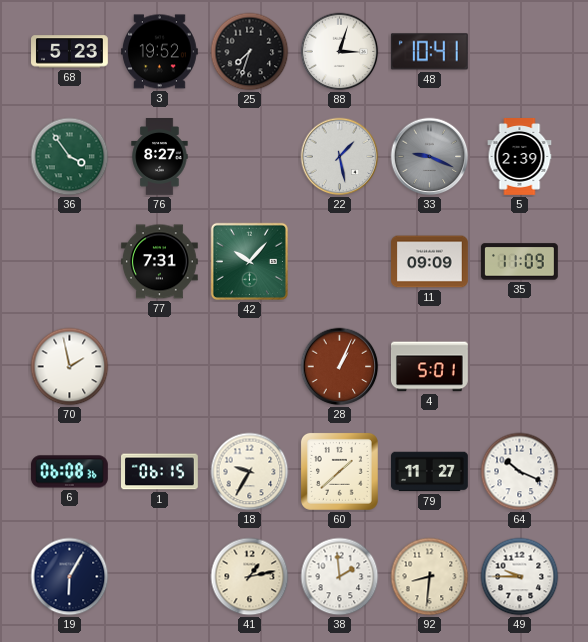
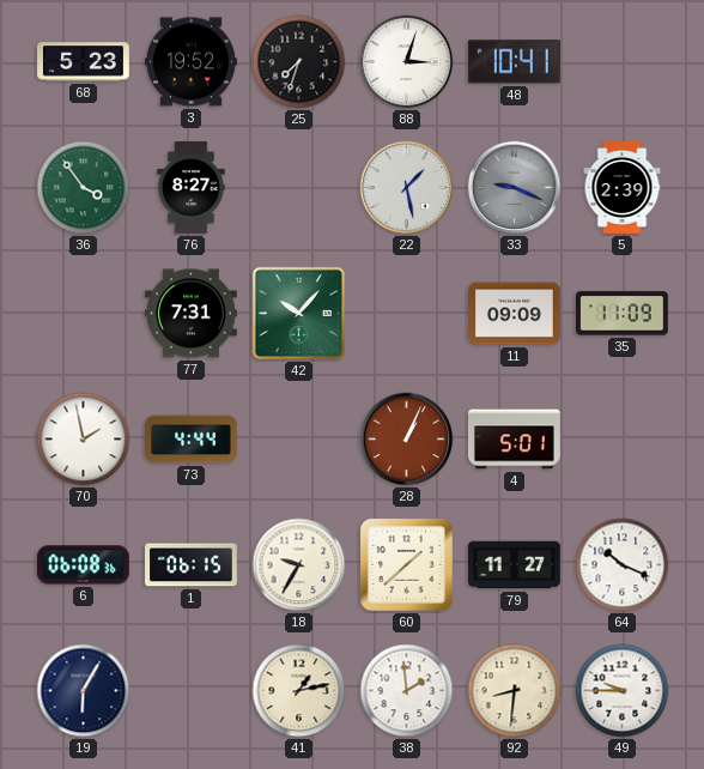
73: none -> 4:44
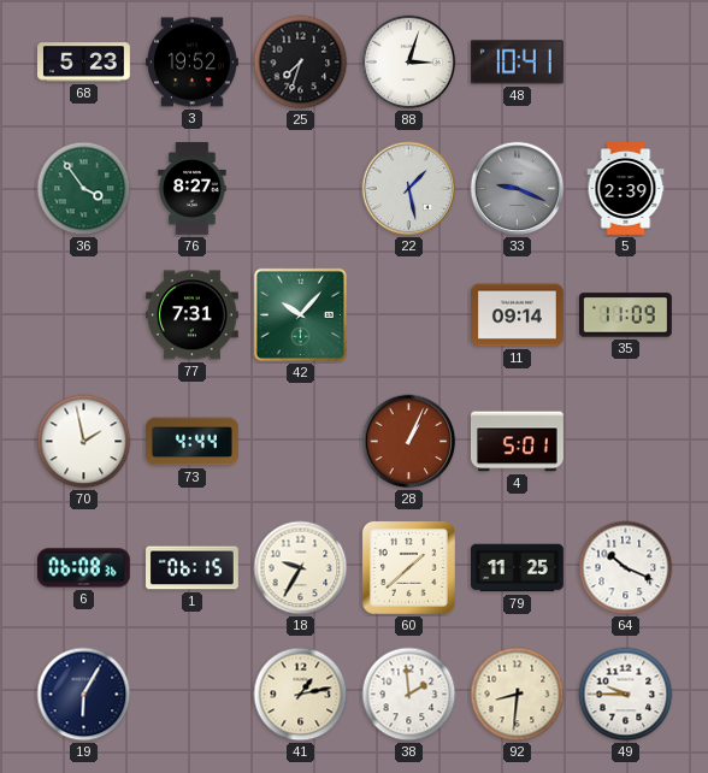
11: 09:09 -> 09:14
79: 11:27 -> 11:25
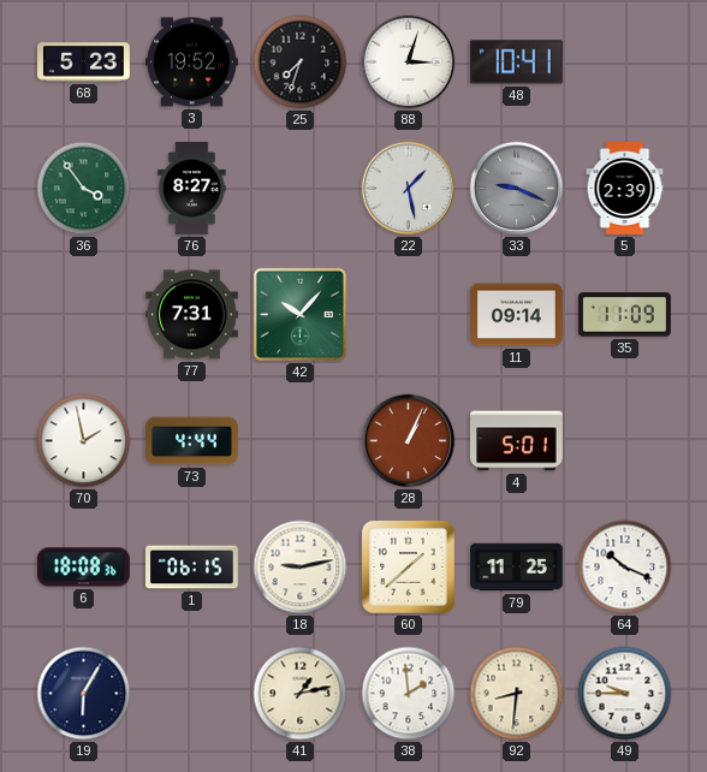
6: 06:08 -> 18:08
18: 9:35 -> 9:13
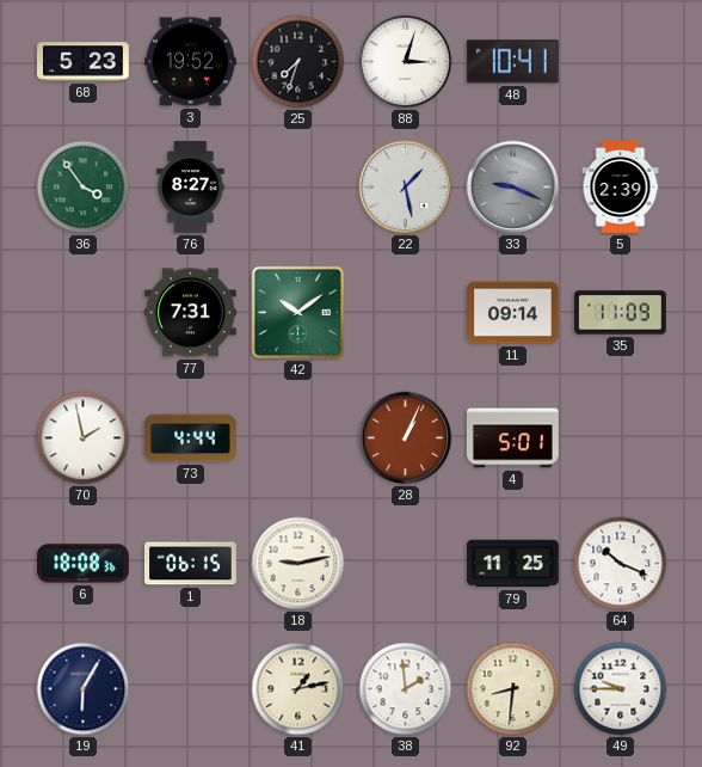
42: 10:07 -> 10:09
60: 1:38 -> none
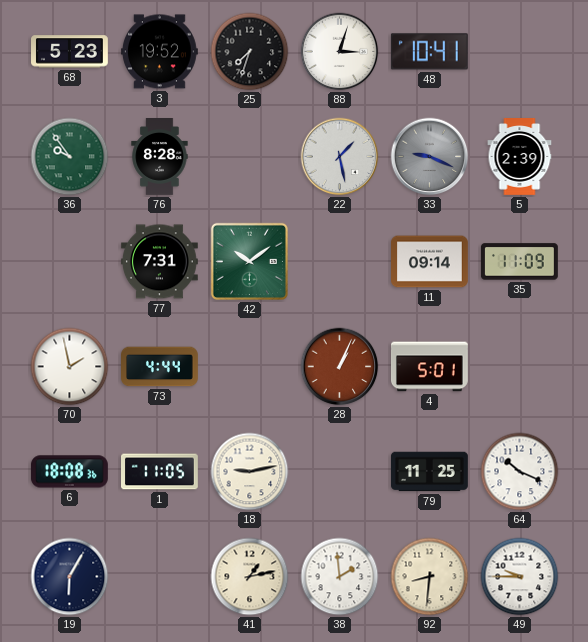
36: 3:54 -> 9:54
76: 8:27 -> 8:28
1: 06:15 -> 11:05
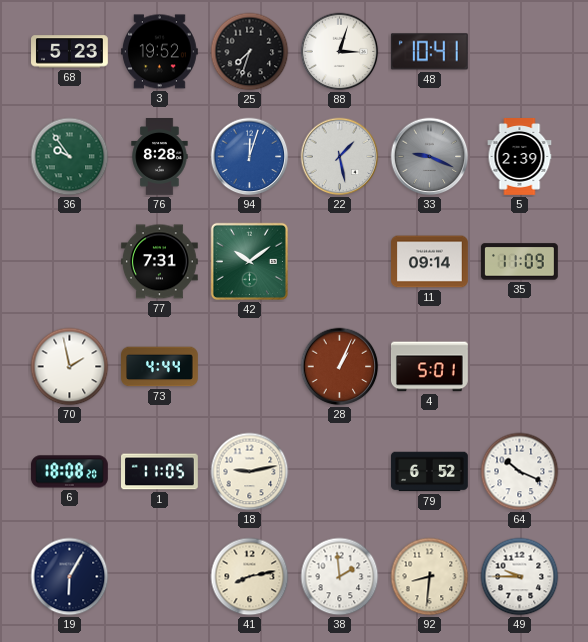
94: none -> 12:03
6: 18:08:36 -> 18:08:20
79: 11:25 -> 6:52
41: 1:13 -> 8:13
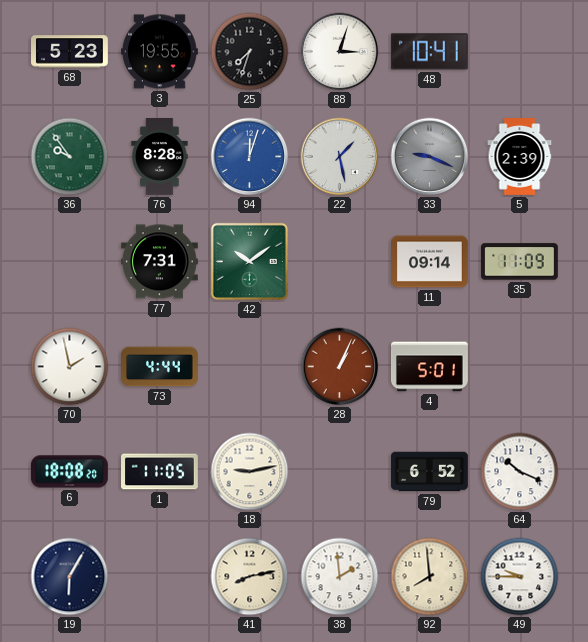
3: 19:52 -> 19:55
92: 8:31 -> 7:59
